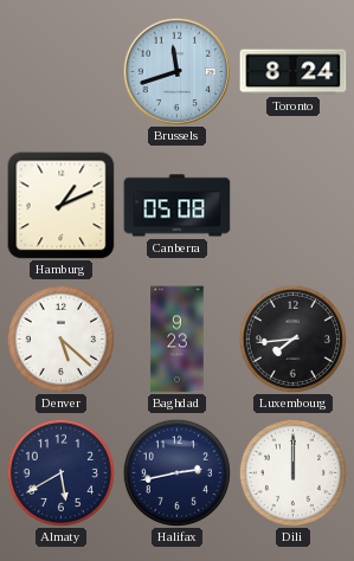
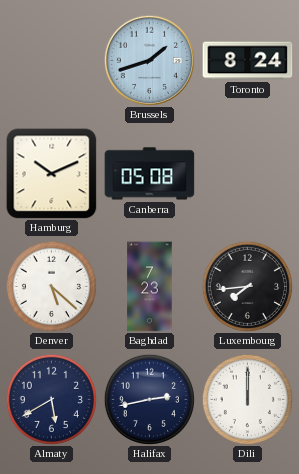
Brussels: 11:42 -> 1:42
Hamburg: 1:11 -> 10:11
Baghdad: 9:23 -> 7:23
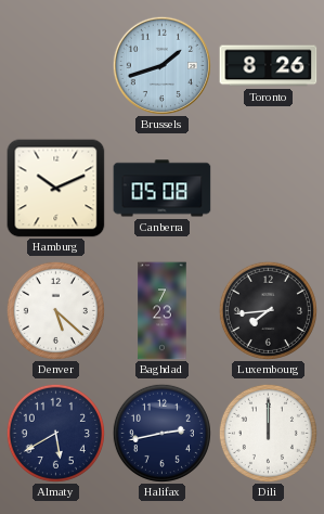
Toronto: 8:24 -> 8:26
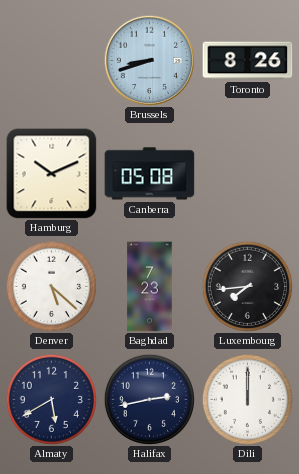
Brussels: 1:42 -> 8:42
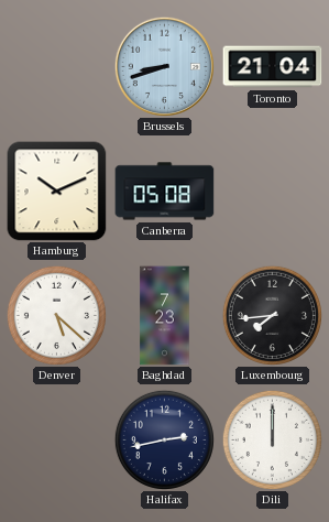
Toronto: 8:26 -> 21:04
Almaty: 5:40 -> none
